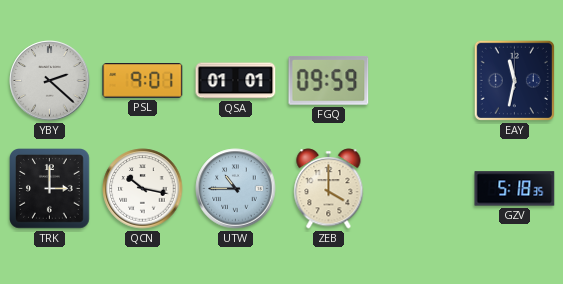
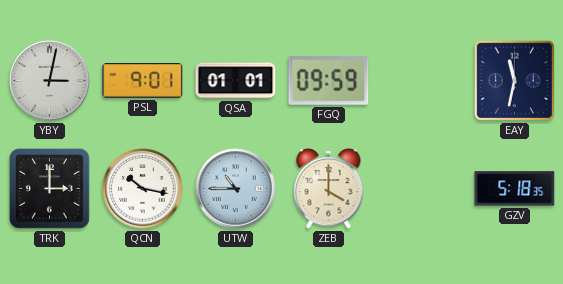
YBY: 2:22 -> 3:02
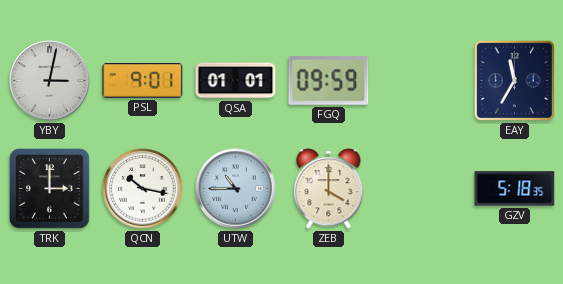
EAY: 11:32 -> 11:35
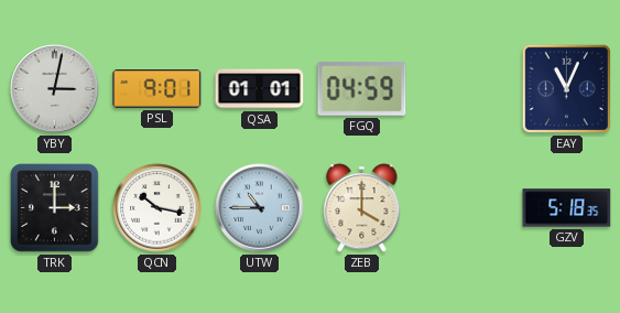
FGQ: 09:59 -> 04:59
EAY: 11:35 -> 11:04
